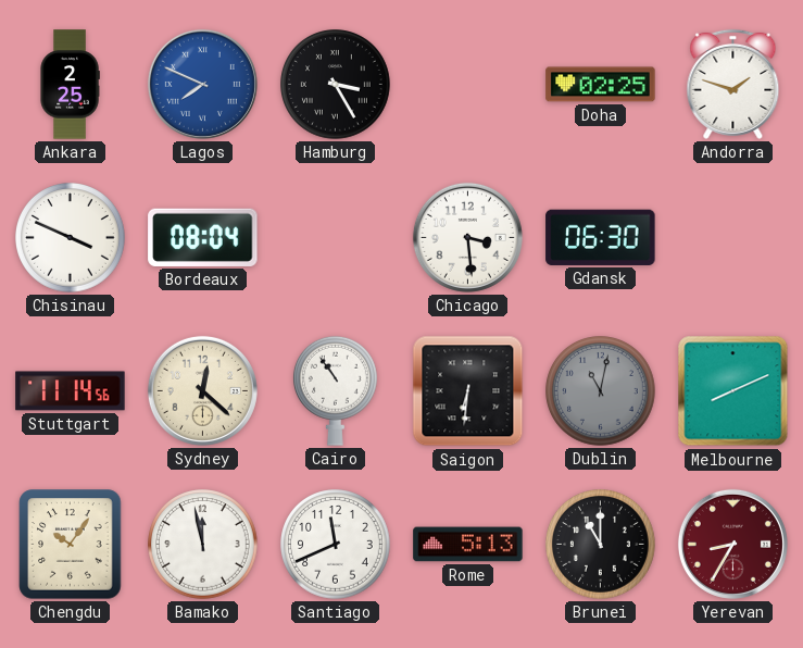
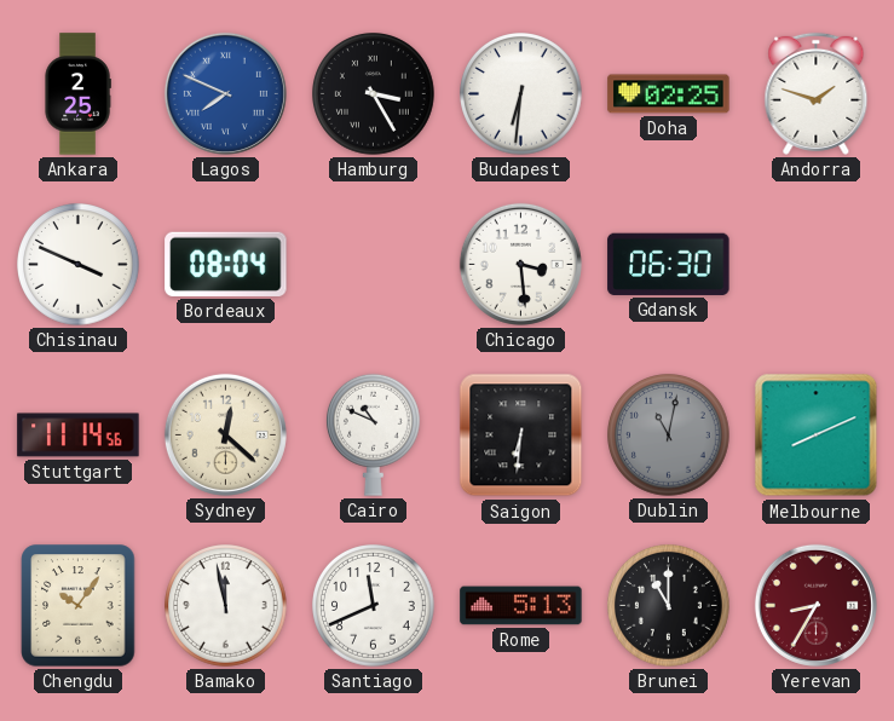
Budapest: none -> 6:31
Cairo: 10:54 -> 10:49
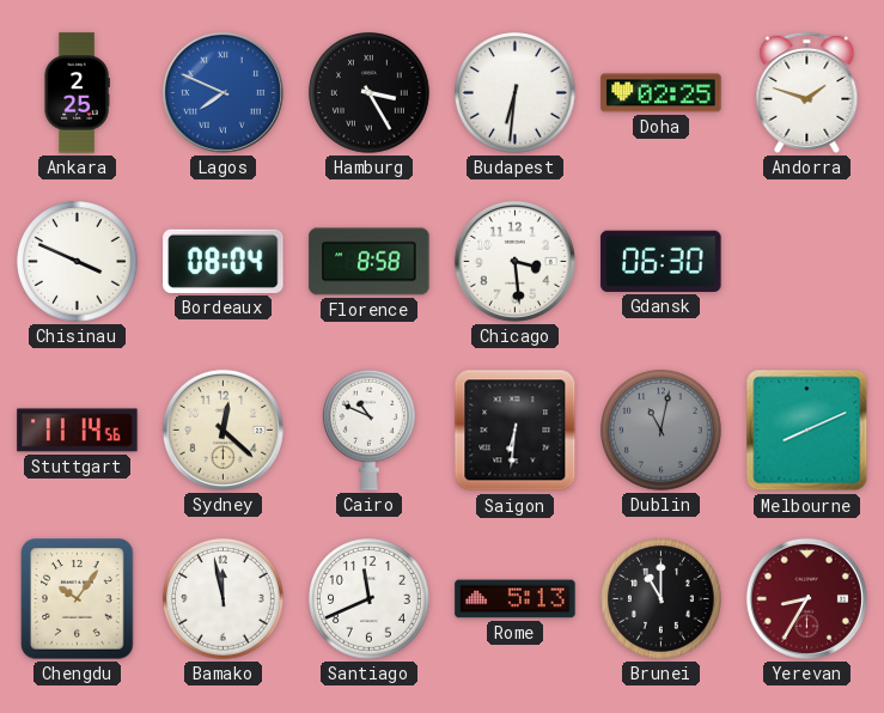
Florence: none -> 8:58
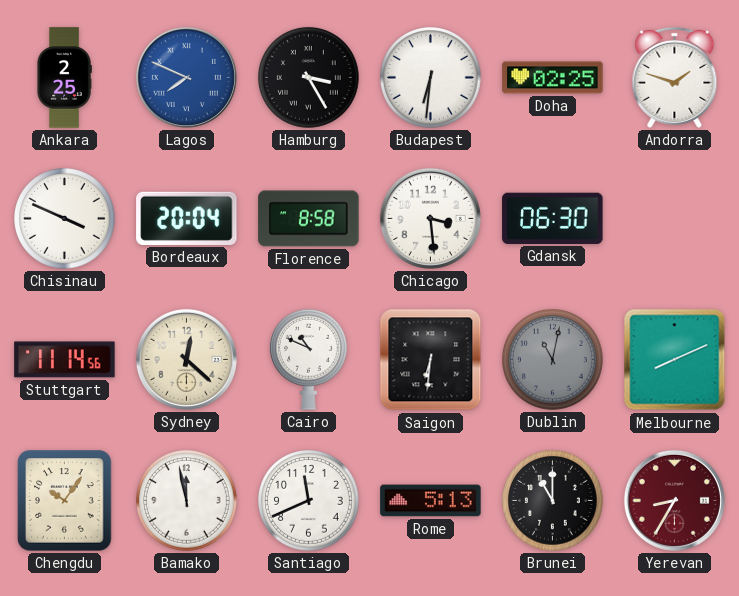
Bordeaux: 08:04 -> 20:04
